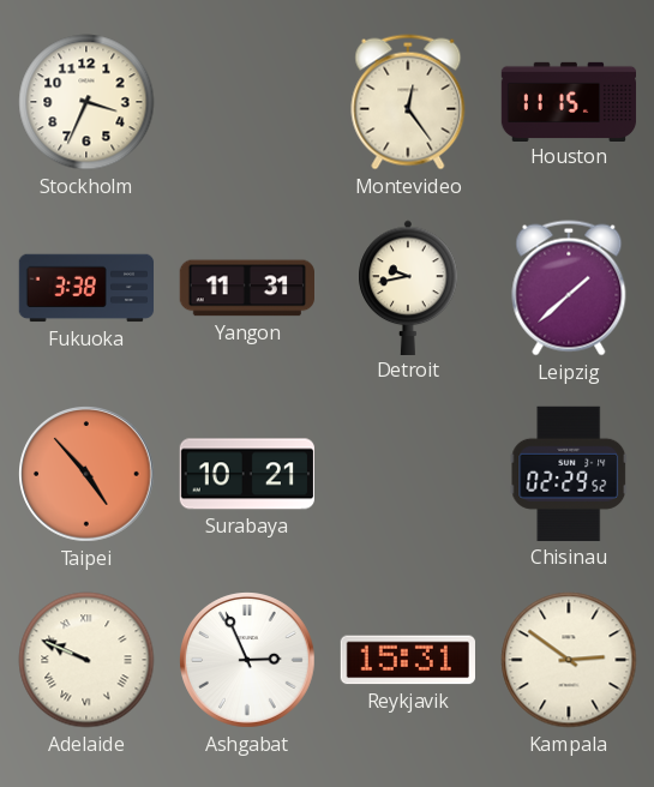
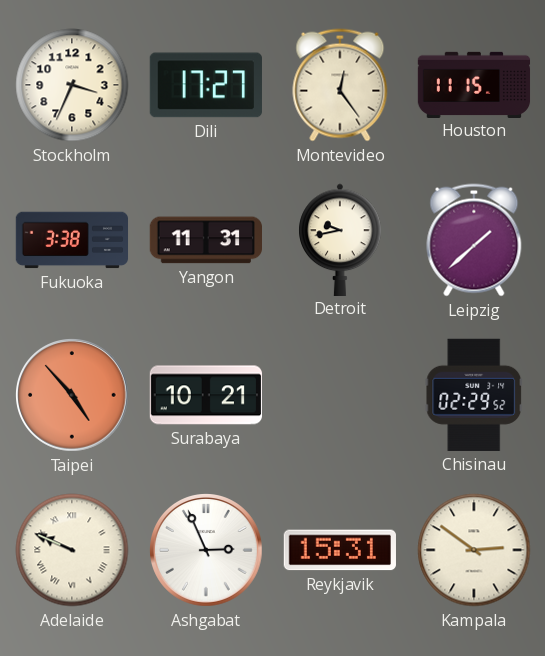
Dili: none -> 17:27
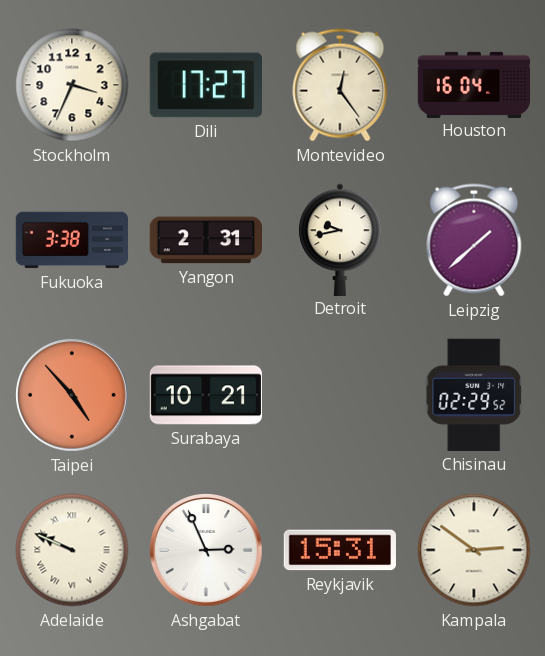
Houston: 11:15 -> 16:04
Yangon: 11:31 -> 2:31
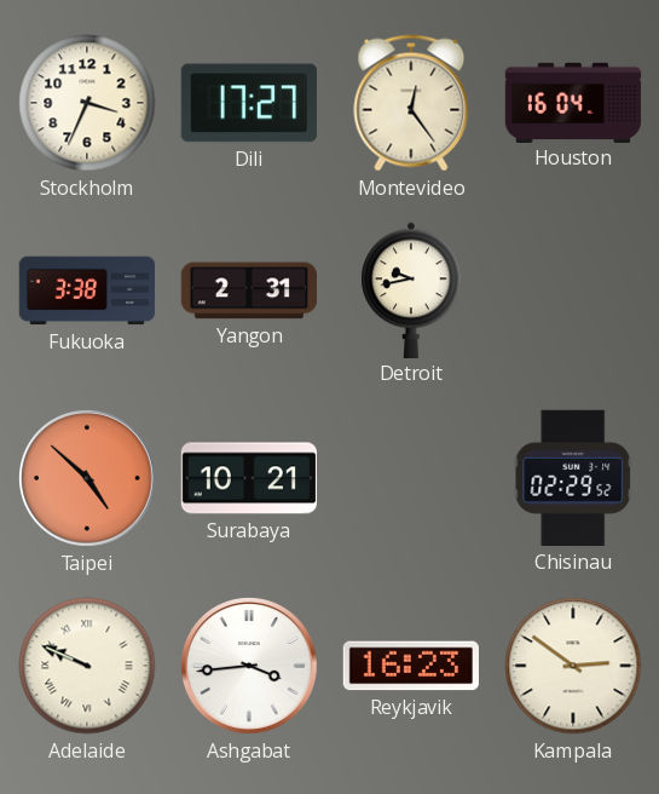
Leipzig: 1:38 -> none
Taipei: 4:53 -> 4:52
Ashgabat: 2:56 -> 3:44
Reykjavik: 15:31 -> 16:23
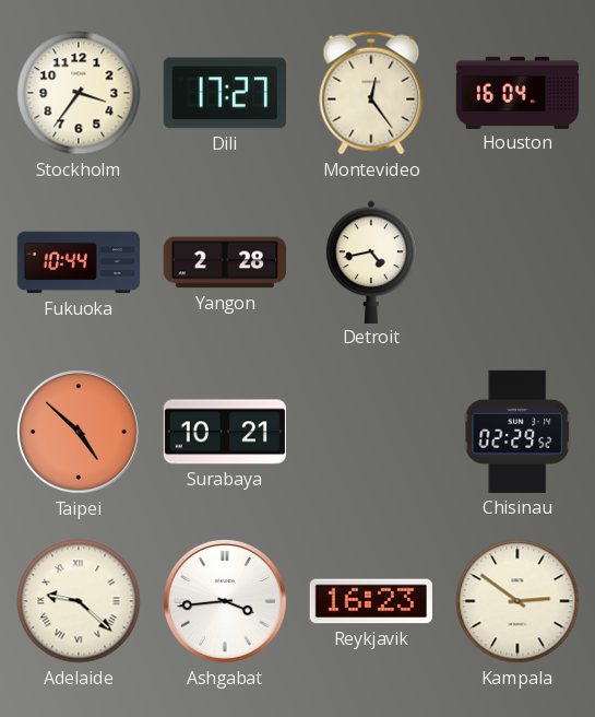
Stockholm: 3:34 -> 3:36
Fukuoka: 3:38 -> 10:44
Yangon: 2:31 -> 2:28
Detroit: 9:43 -> 4:43
Adelaide: 9:49 -> 9:22
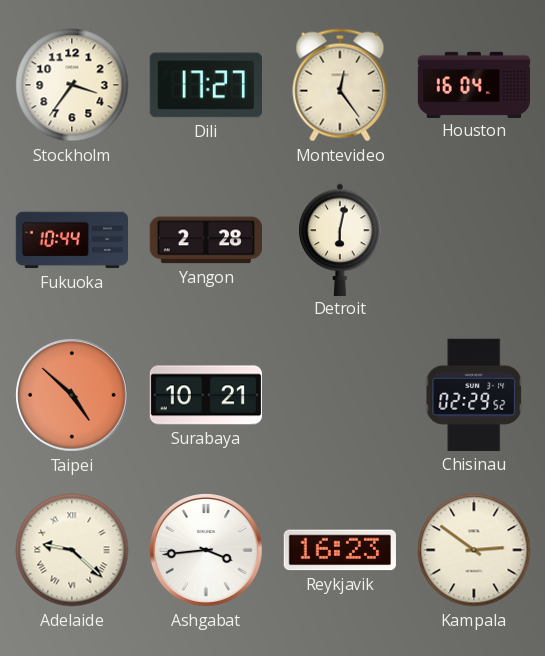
Detroit: 4:43 -> 6:02
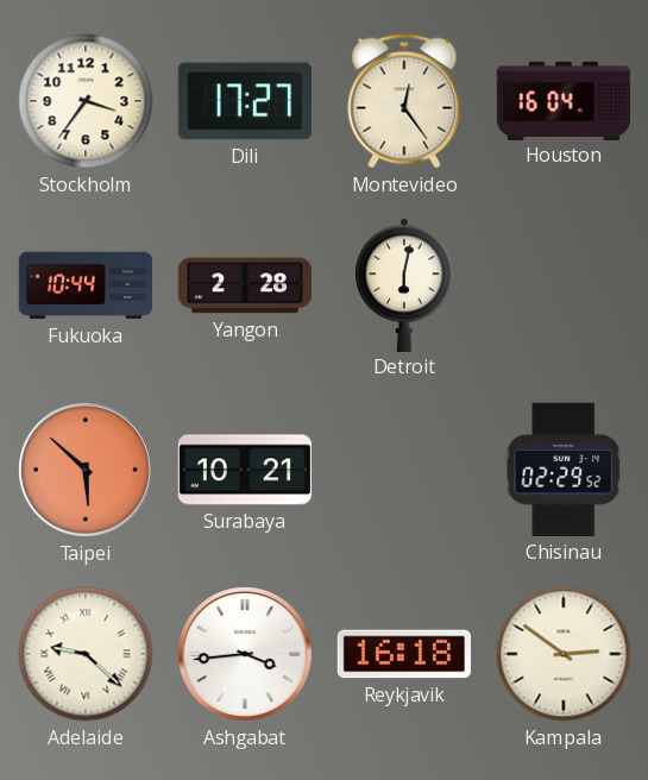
Taipei: 4:52 -> 5:52
Reykjavik: 16:23 -> 16:18
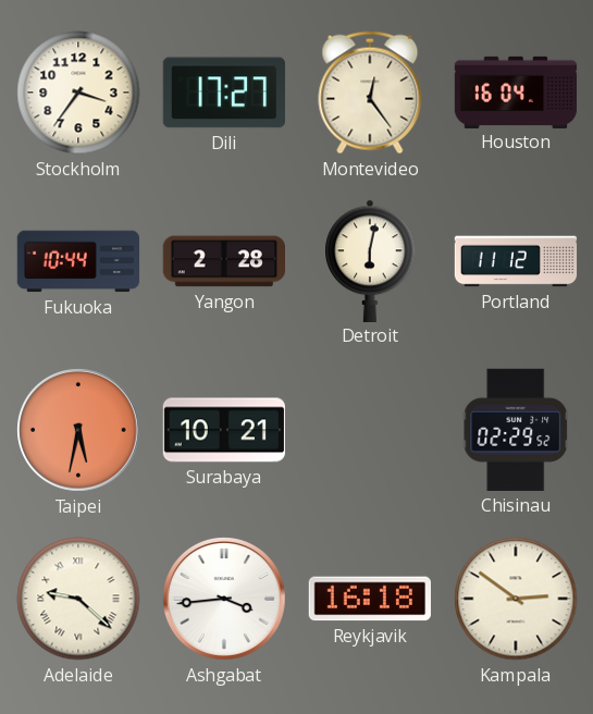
Portland: none -> 11:12
Taipei: 5:52 -> 5:32
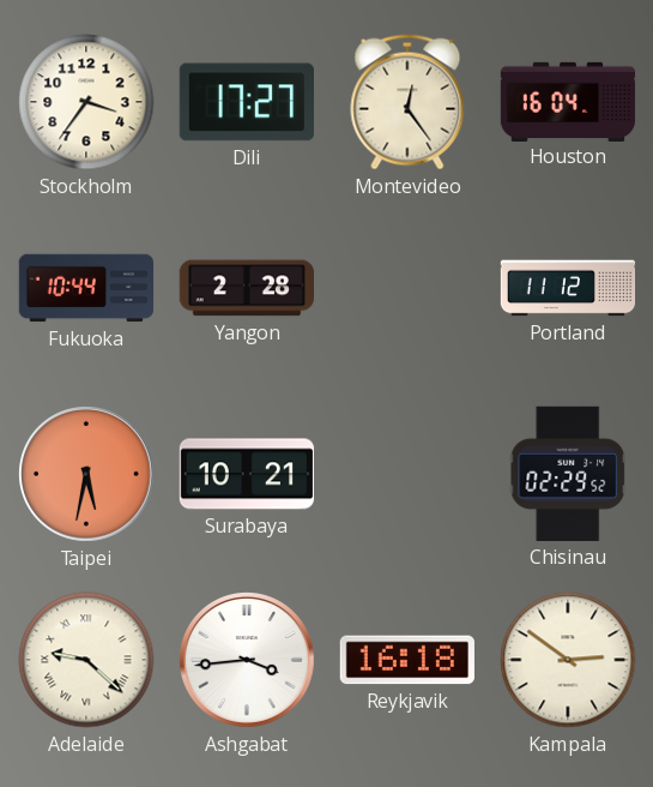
Detroit: 6:02 -> none
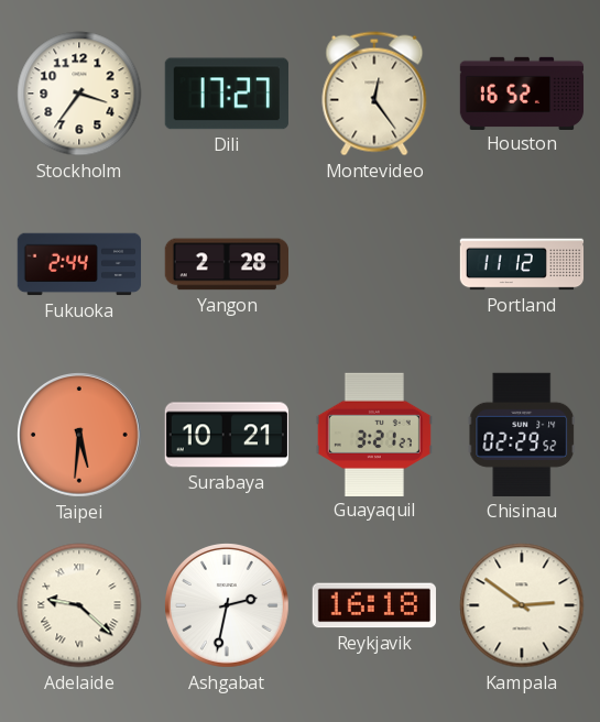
Houston: 16:04 -> 16:52
Fukuoka: 10:44 -> 2:44
Taipei: 5:32 -> 5:31
Guayaquil: none -> 3:21
Ashgabat: 3:44 -> 2:32
